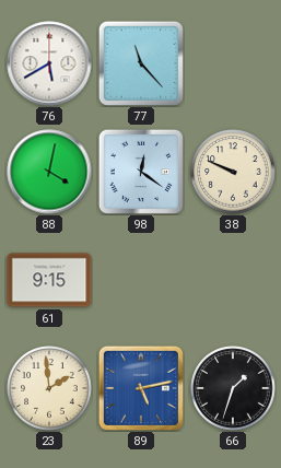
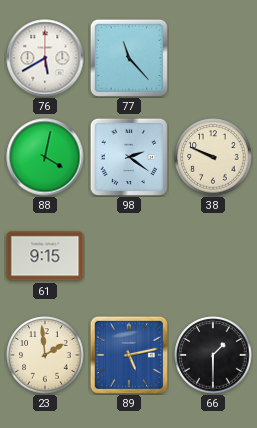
98: 12:21 -> 2:21
66: 1:33 -> 1:30
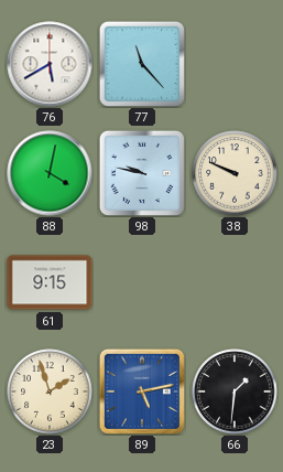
98: 2:21 -> 9:47
23: 1:59 -> 1:57
66: 1:30 -> 1:31
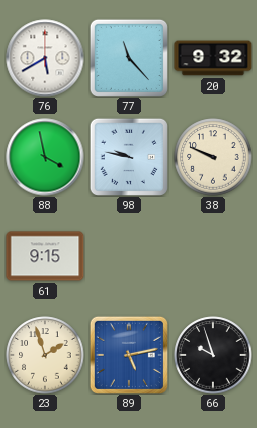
20: none -> 9:32
88: 4:02 -> 3:58
66: 1:31 -> 9:57
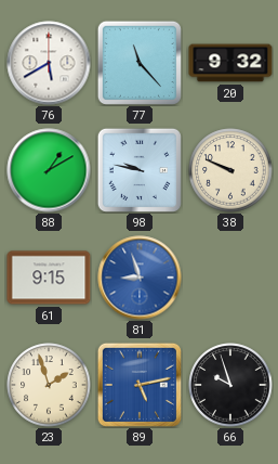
88: 3:58 -> 1:10
81: none -> 8:57
